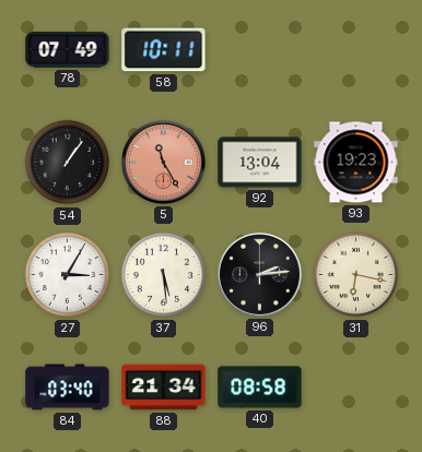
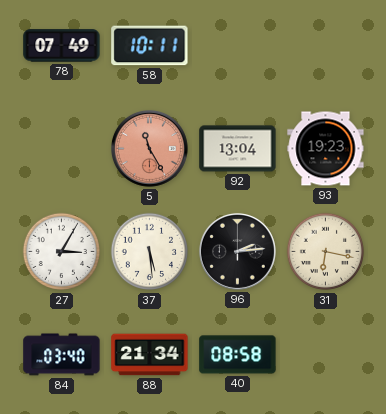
54: 1:06 -> none
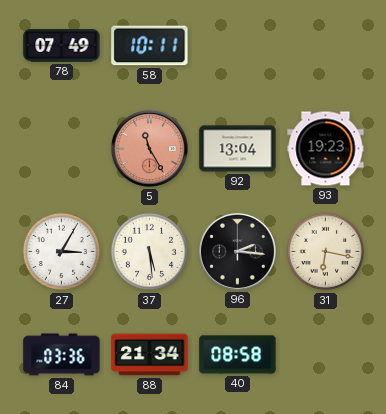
96: 2:14 -> 2:16
84: 03:40 -> 03:36
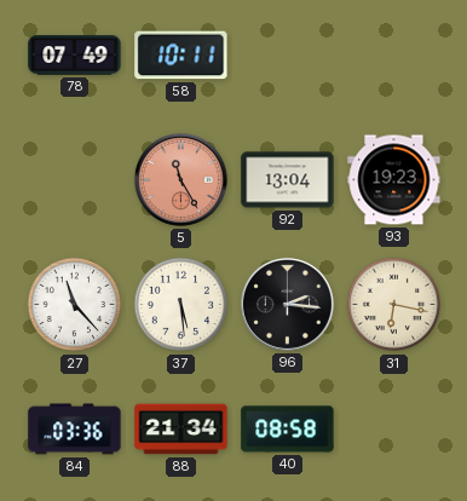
27: 3:05 -> 11:23
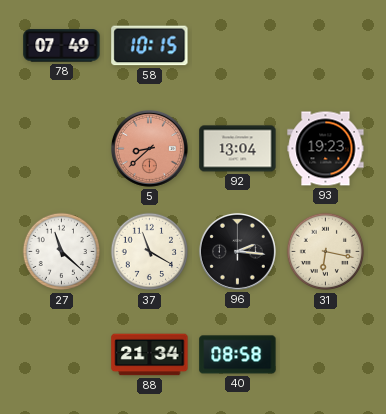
58: 10:11 -> 10:15
5: 11:25 -> 8:38
27: 11:23 -> 11:22
37: 5:29 -> 11:20
84: 03:36 -> none
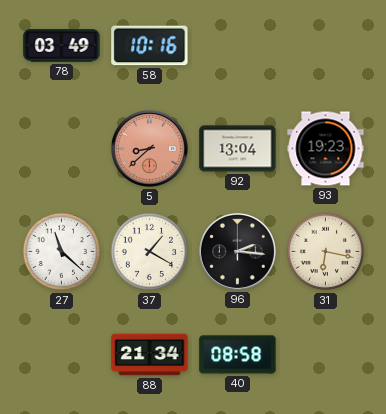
78: 07:49 -> 03:49
58: 10:15 -> 10:16
37: 11:20 -> 1:20
